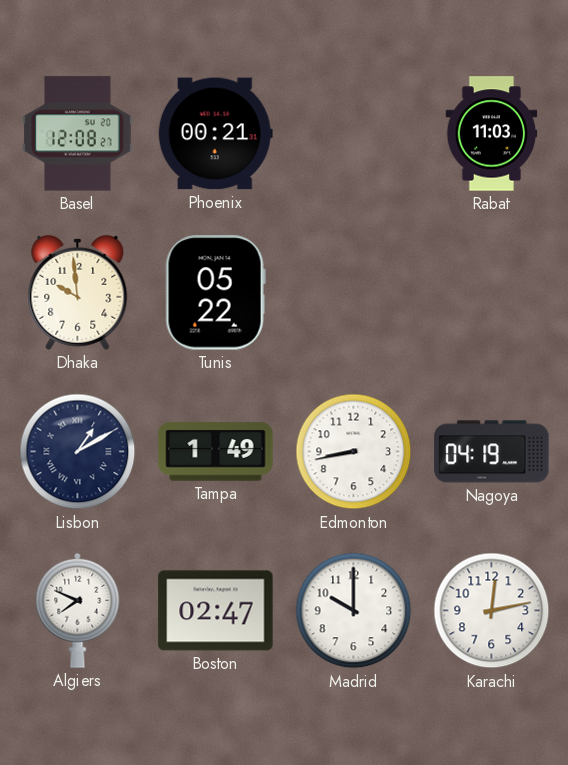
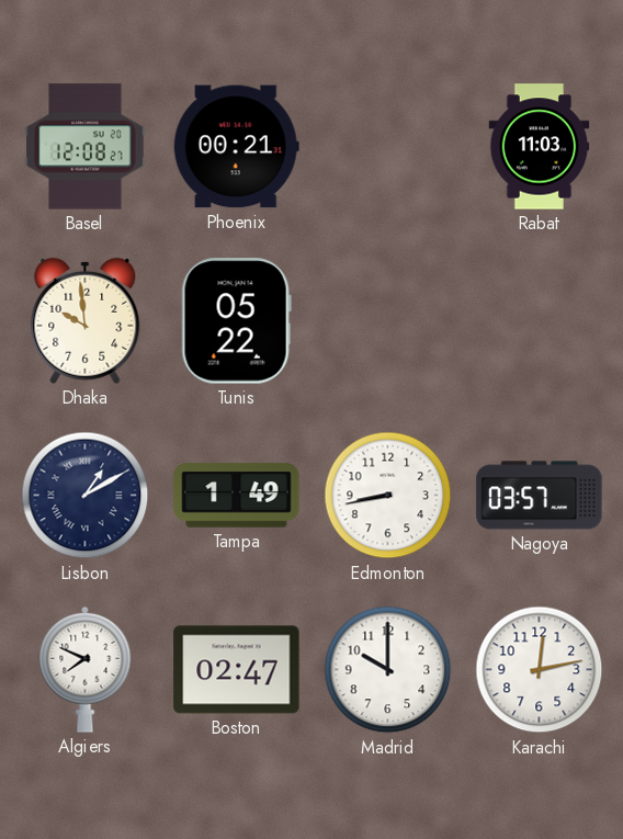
Nagoya: 04:19 -> 03:57
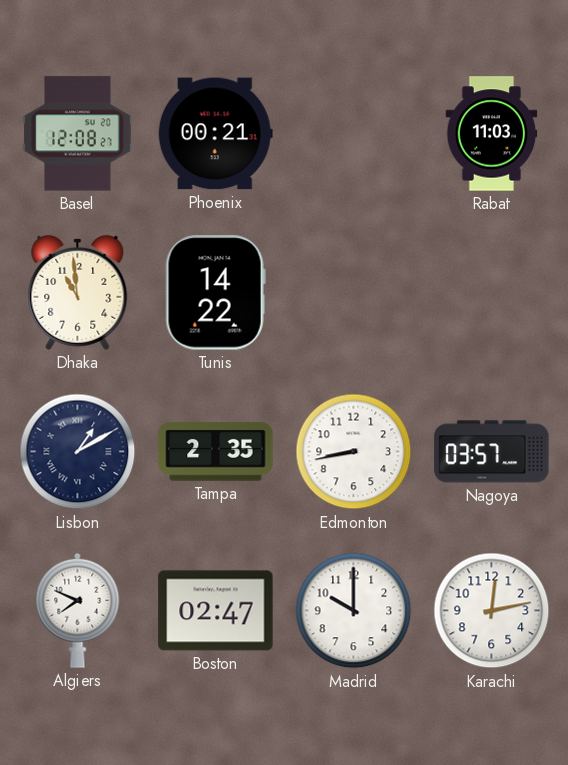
Dhaka: 9:59 -> 10:59
Tunis: 05:22 -> 14:22
Tampa: 1:49 -> 2:35
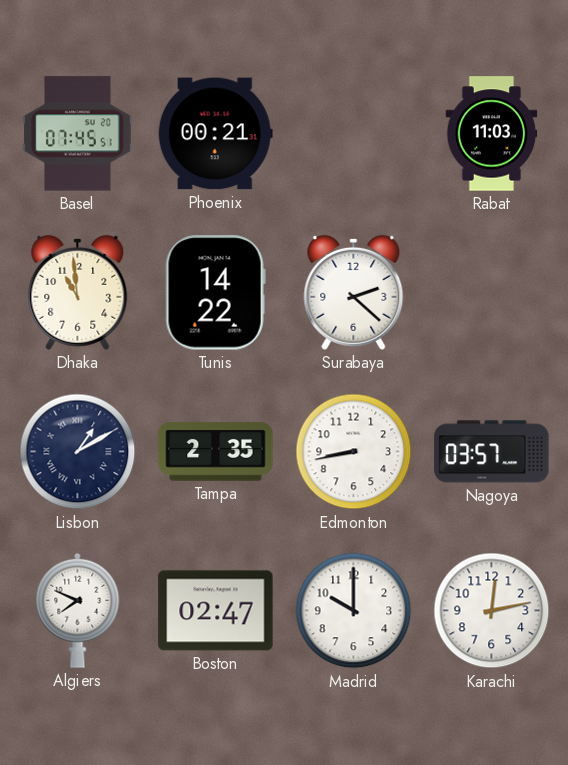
Basel: 12:08 -> 07:45
Surabaya: none -> 2:22
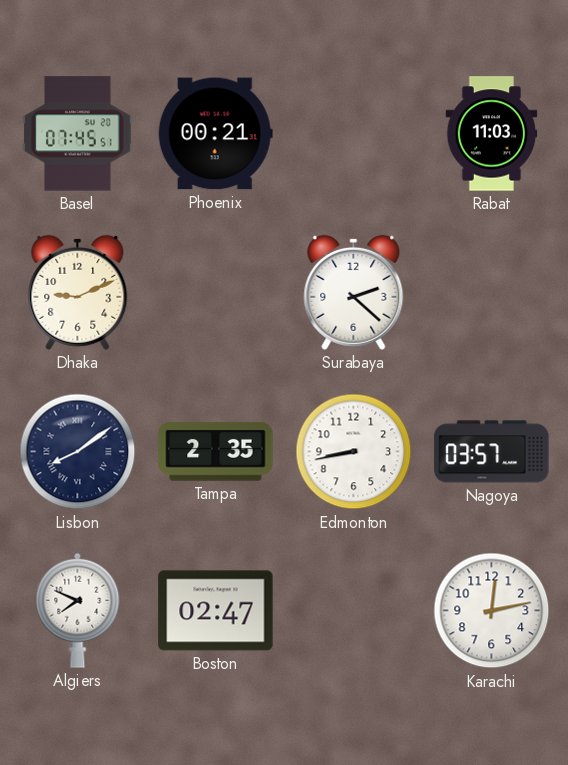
Dhaka: 10:59 -> 9:11
Tunis: 14:22 -> none
Lisbon: 1:10 -> 8:09
Madrid: 10:00 -> none
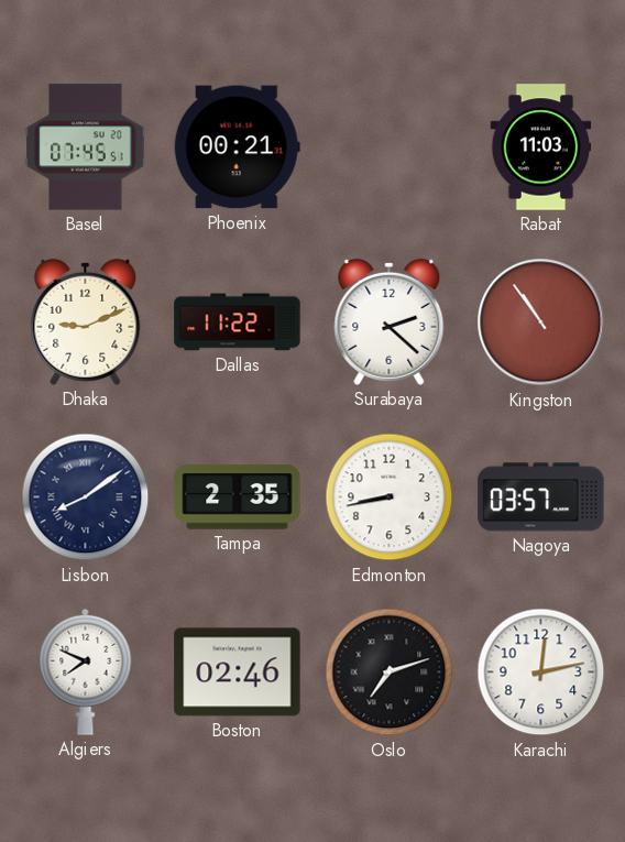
Dallas: none -> 11:22
Kingston: none -> 10:54
Boston: 02:47 -> 02:46
Oslo: none -> 7:12
